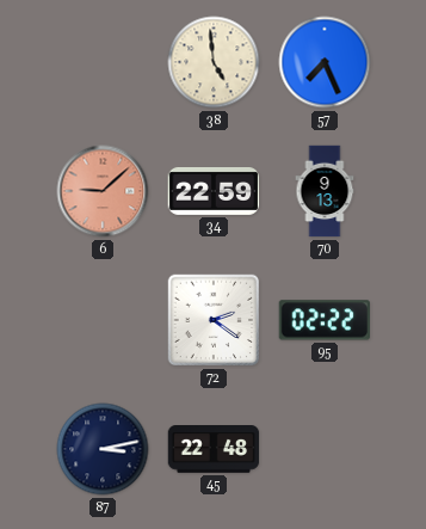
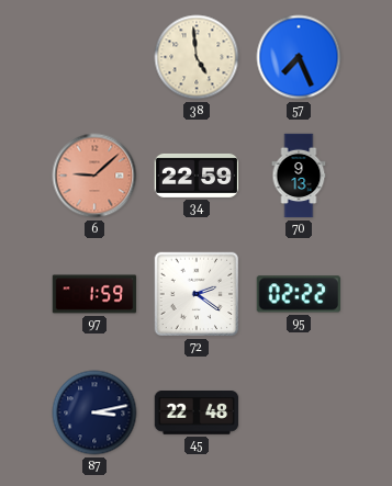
97: none -> 1:59
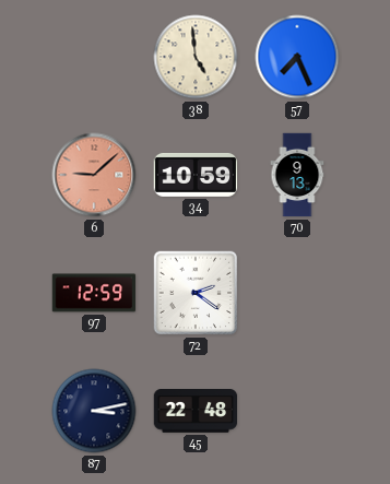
34: 22:59 -> 10:59
97: 1:59 -> 12:59
95: 02:22 -> none
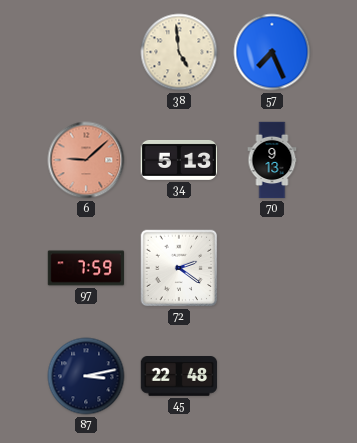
34: 10:59 -> 5:13
97: 12:59 -> 7:59
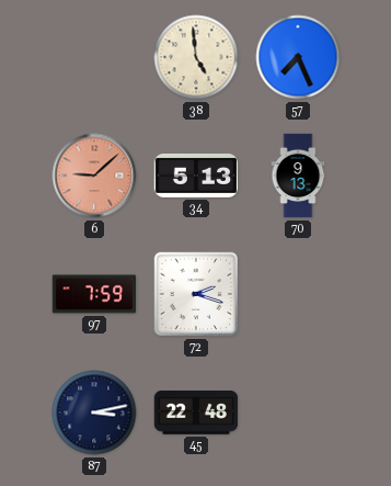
72: 2:21 -> 2:18
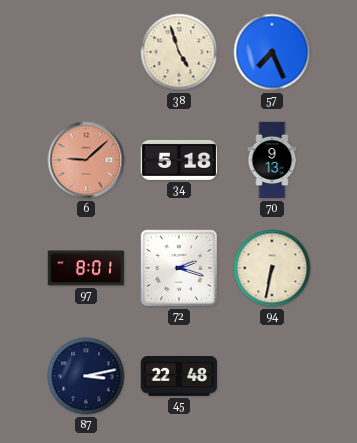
38: 4:59 -> 4:57
34: 5:13 -> 5:18
97: 7:59 -> 8:01
94: none -> 6:32
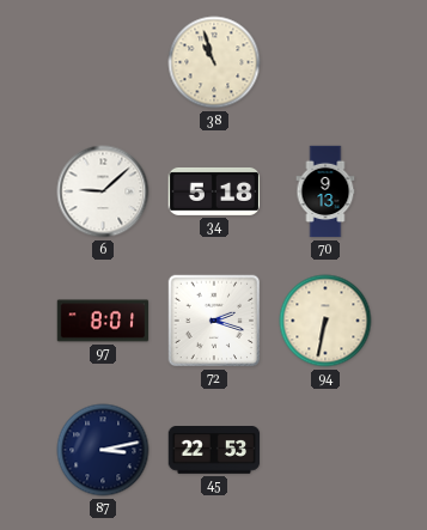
38: 4:57 -> 10:57
57: 7:26 -> none
6 dial: salmon -> white
45: 22:48 -> 22:53
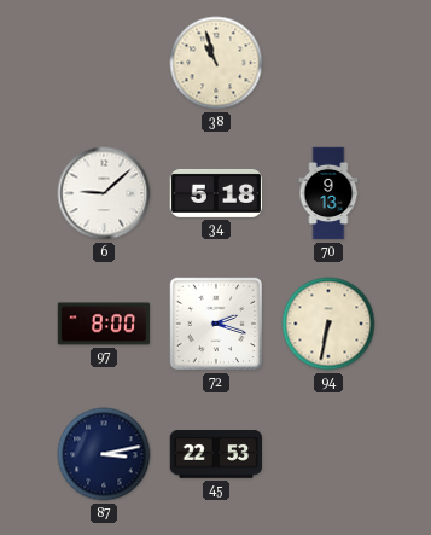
97: 8:01 -> 8:00
